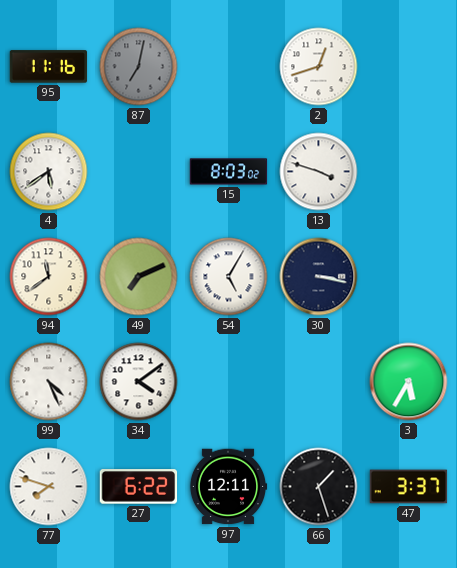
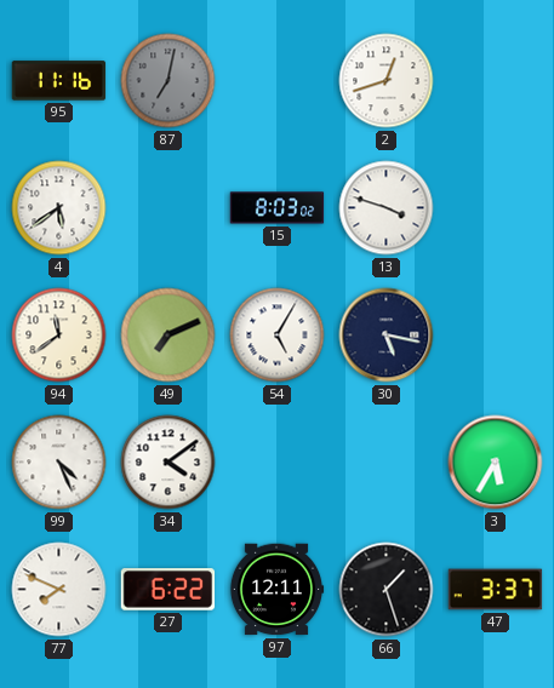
30: 3:17 -> 5:17
77: 7:48 -> 7:49
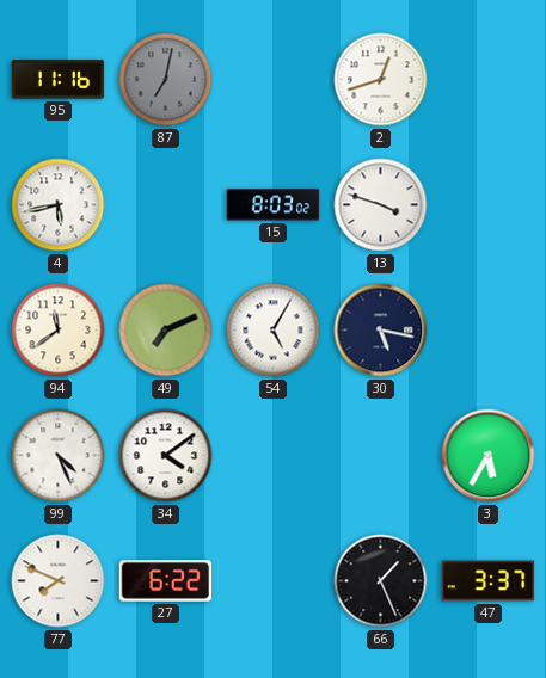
4: 5:39 -> 5:43
97: 12:11 -> none
66: 1:27 -> 1:26
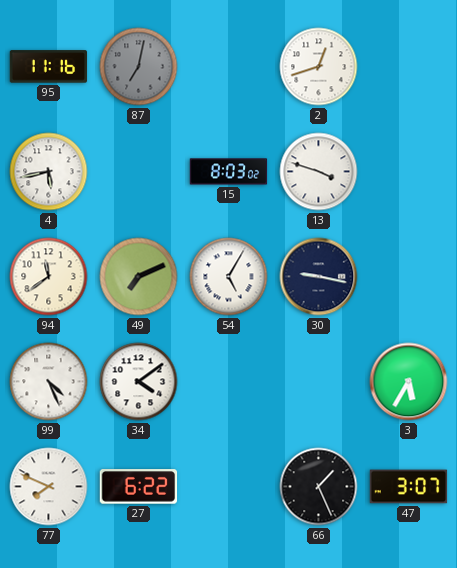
30: 5:17 -> 9:17
47: 3:37 -> 3:07
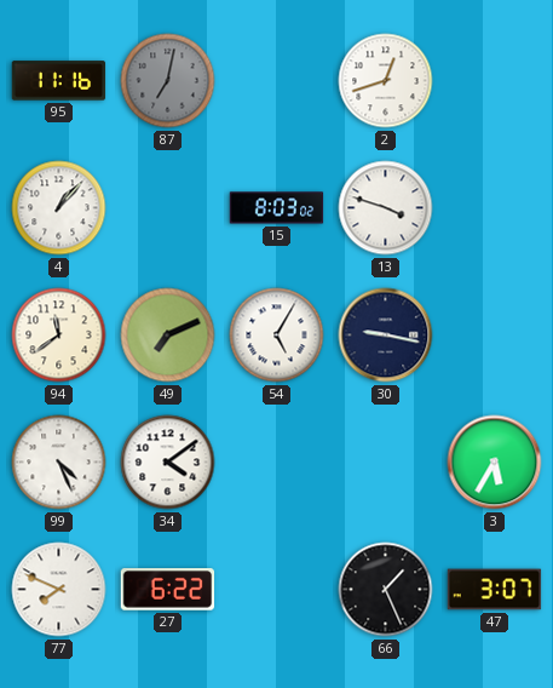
4: 5:43 -> 1:07
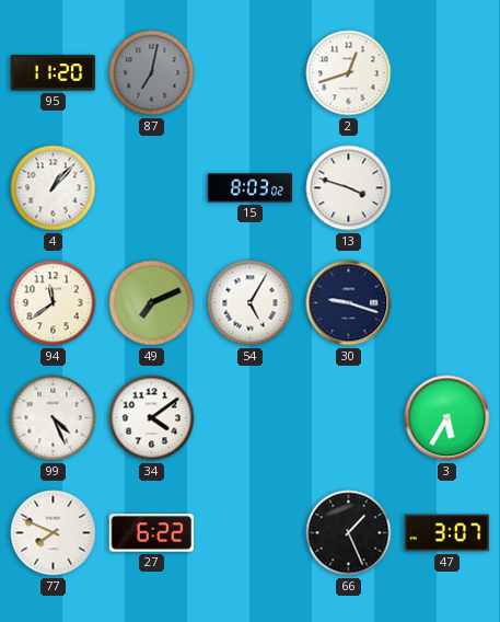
95: 11:16 -> 11:20
30: 9:17 -> 9:18
